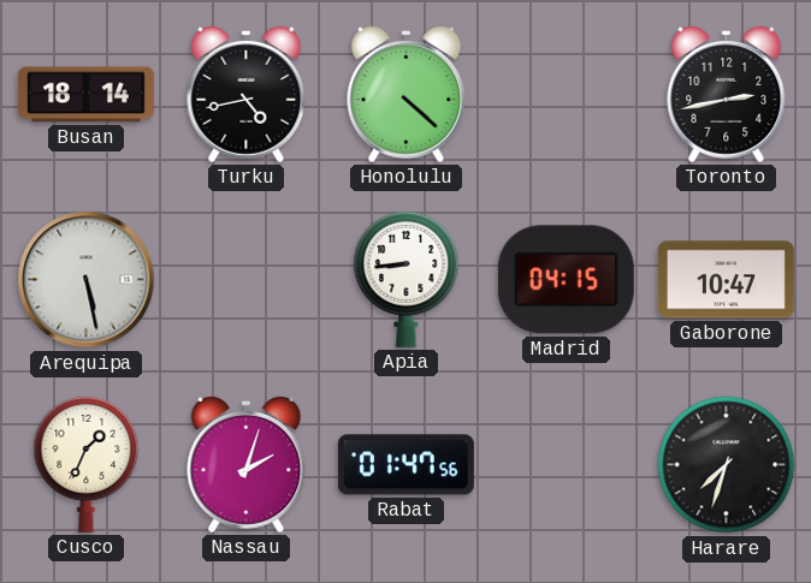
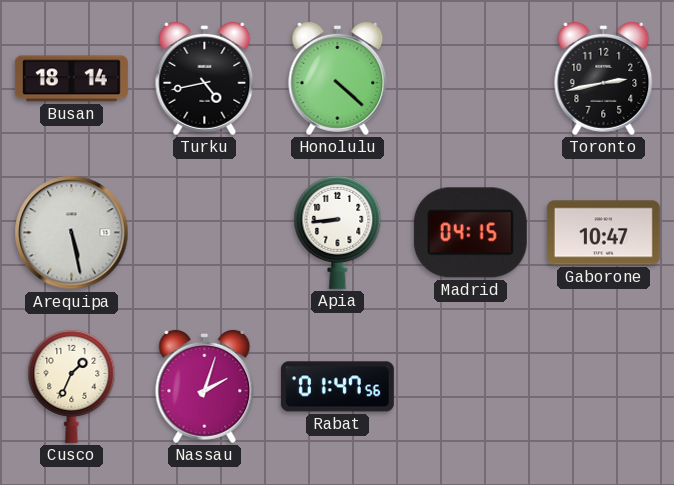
Harare: 7:33 -> none
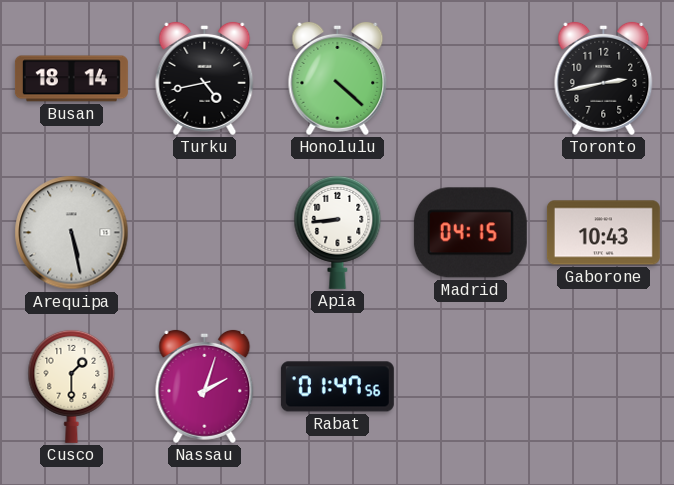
Gaborone: 10:47 -> 10:43
Cusco: 1:34 -> 1:30
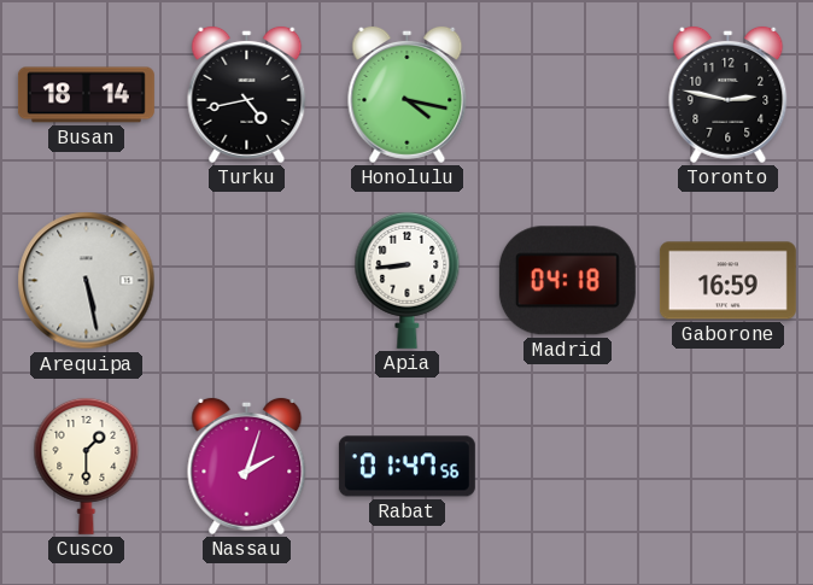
Honolulu: 4:22 -> 4:17
Toronto: 2:43 -> 2:47
Madrid: 04:15 -> 04:18
Gaborone: 10:43 -> 16:59
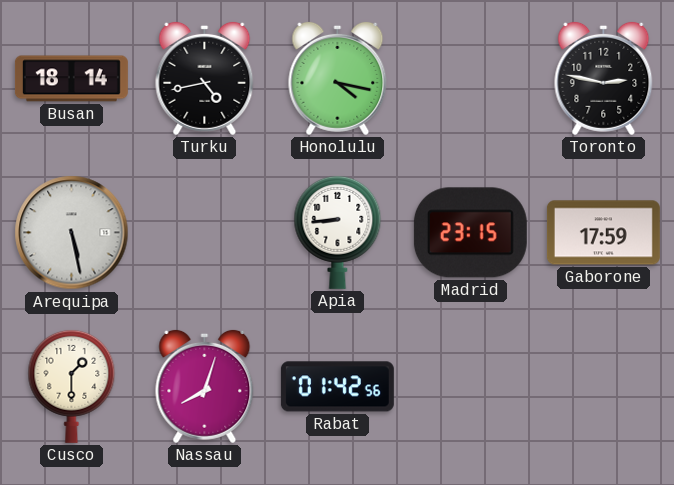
Madrid: 04:18 -> 23:15
Gaborone: 16:59 -> 17:59
Nassau: 2:03 -> 8:03
Rabat: 01:47 -> 01:42
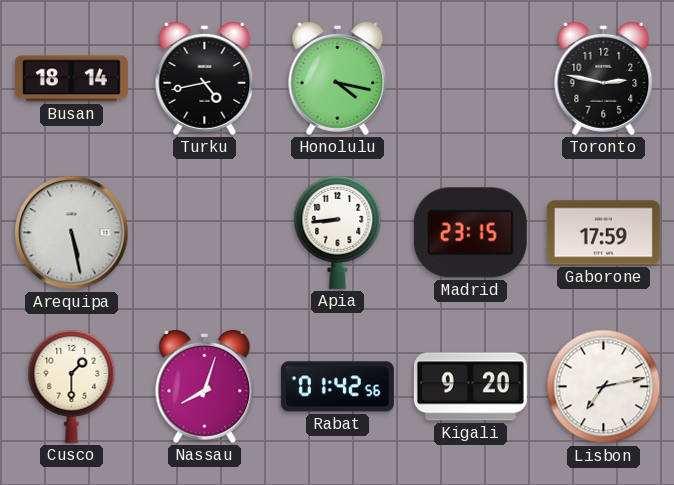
Kigali: none -> 9:20
Lisbon: none -> 7:13
